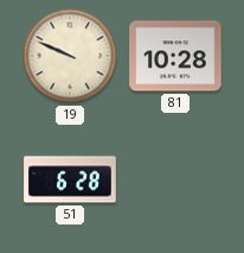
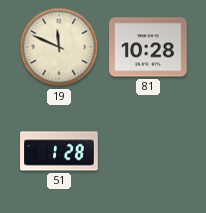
19: 9:49 -> 11:49
51: 6:28 -> 1:28
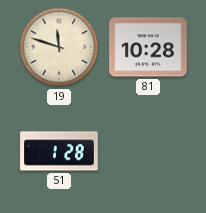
19: 11:49 -> 11:48
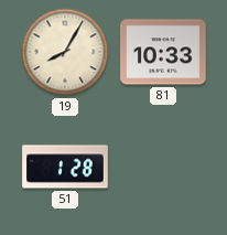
19: 11:48 -> 8:05
81: 10:28 -> 10:33
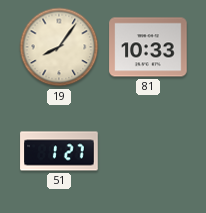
19: 8:05 -> 8:06
51: 1:28 -> 1:27
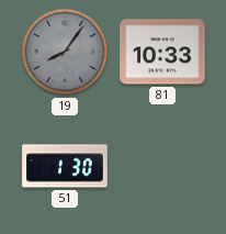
19 dial: cream -> grey
51: 1:27 -> 1:30
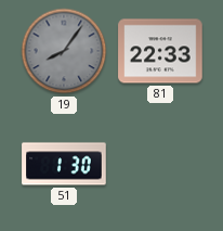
81: 10:33 -> 22:33
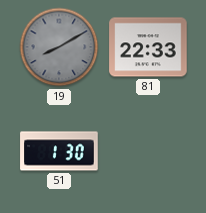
19: 8:06 -> 8:10
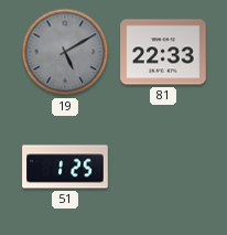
19: 8:10 -> 5:10
51: 1:30 -> 1:25
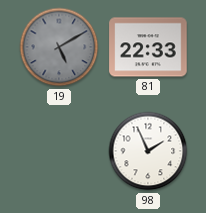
51: 1:25 -> none
98: none -> 1:56
